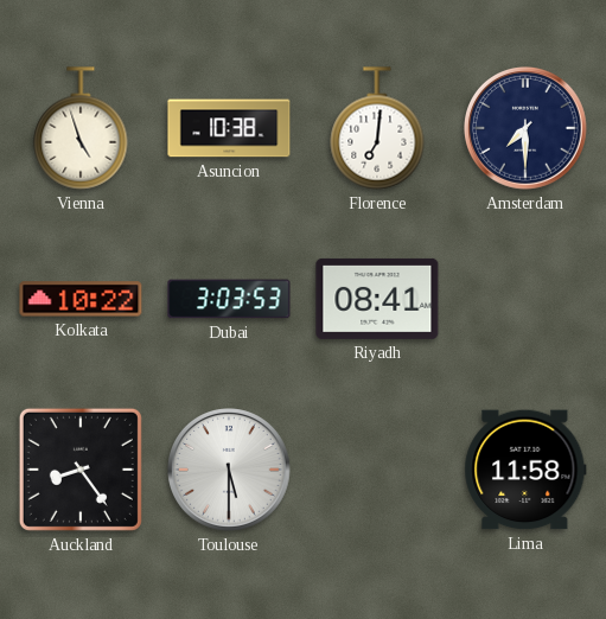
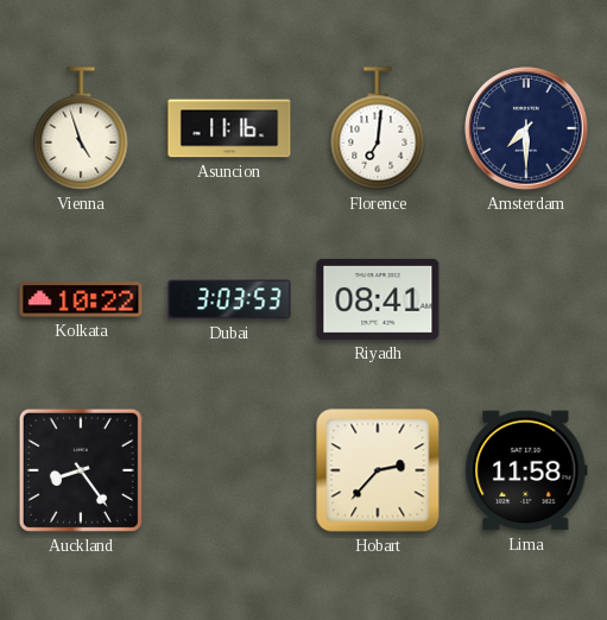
Asuncion: 10:38 -> 11:16
Toulouse: 5:30 -> none
Hobart: none -> 2:37
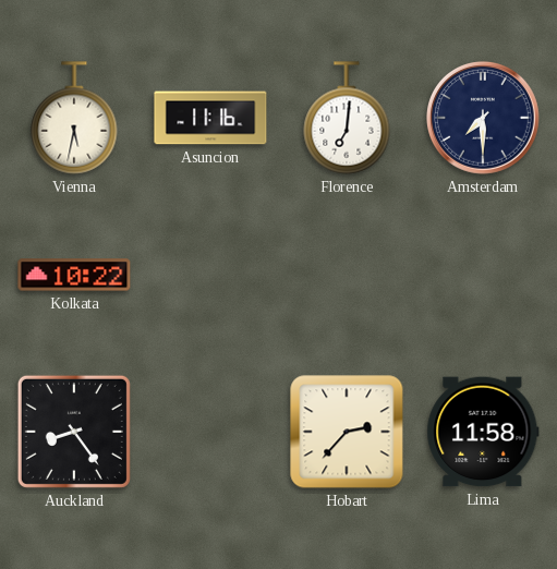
Vienna: 4:57 -> 5:32
Dubai: 3:03 -> none
Riyadh: 08:41 -> none
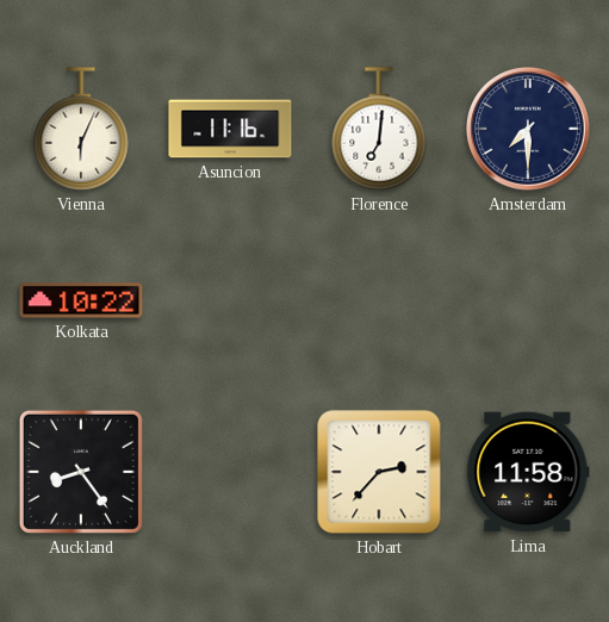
Vienna: 5:32 -> 6:04
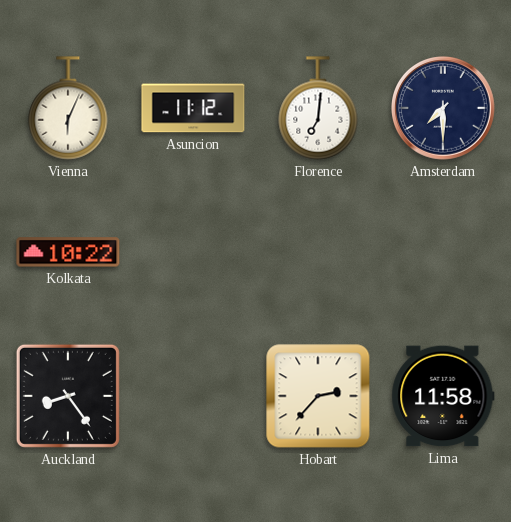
Asuncion: 11:16 -> 11:12
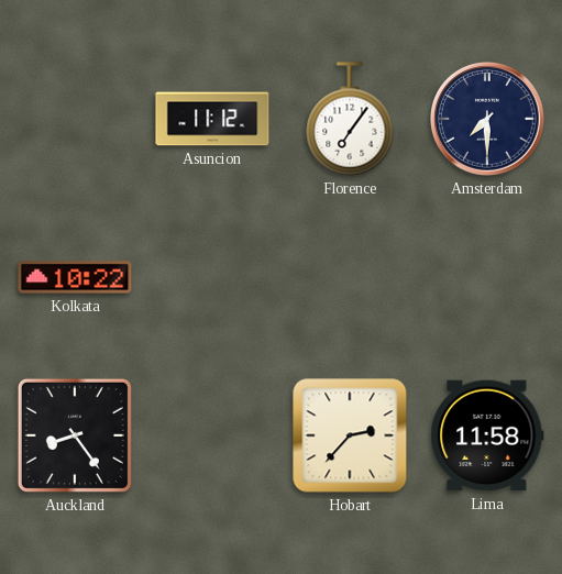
Vienna: 6:04 -> none
Florence: 7:01 -> 7:06
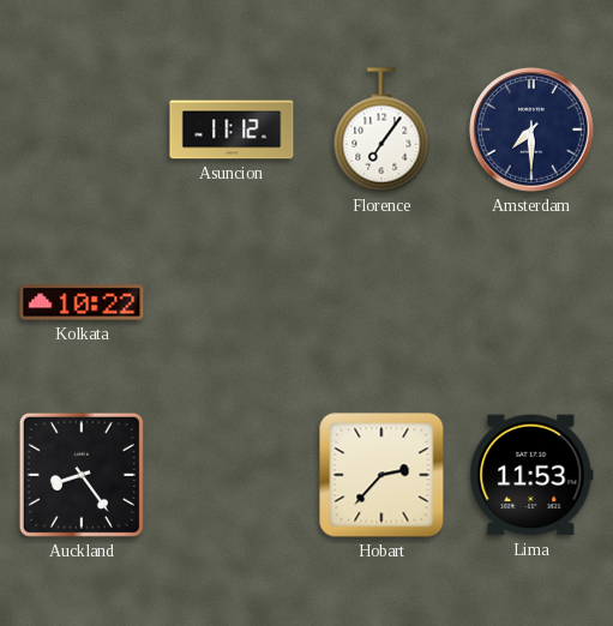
Lima: 11:58 -> 11:53
